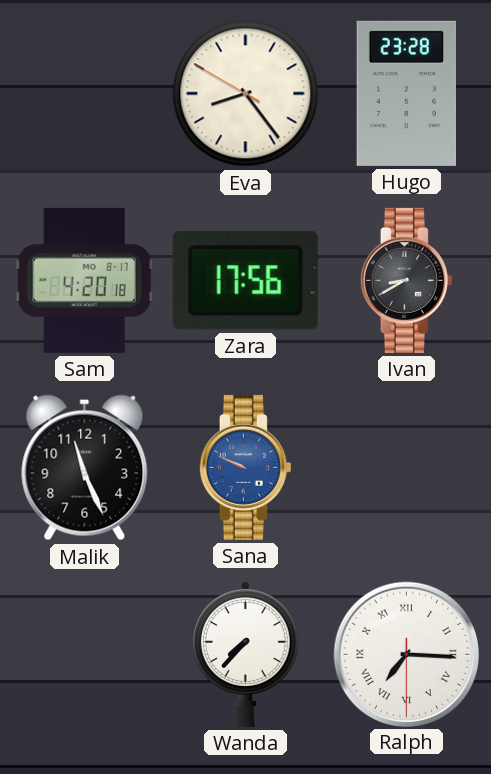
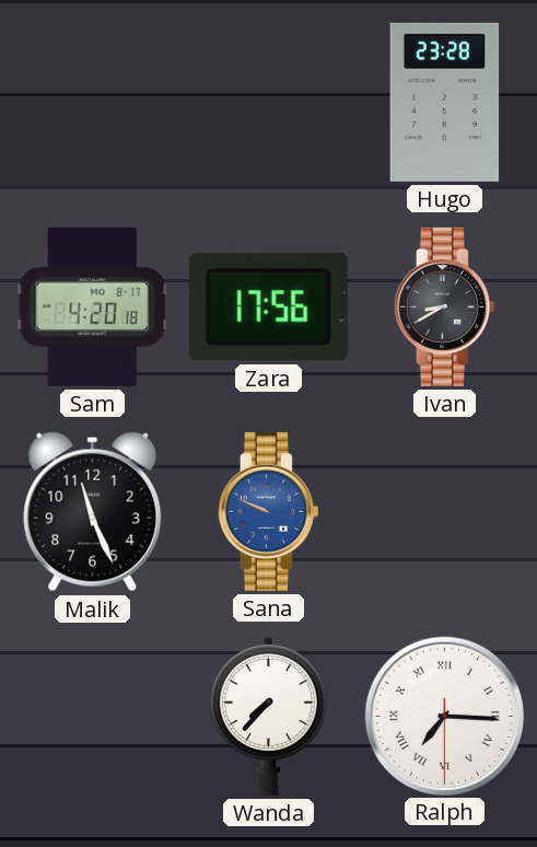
Eva: 8:23 -> none
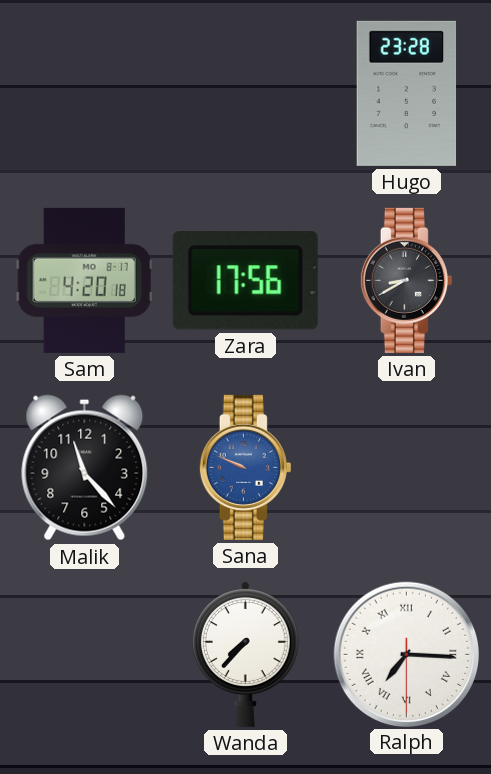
Malik: 11:26 -> 11:23
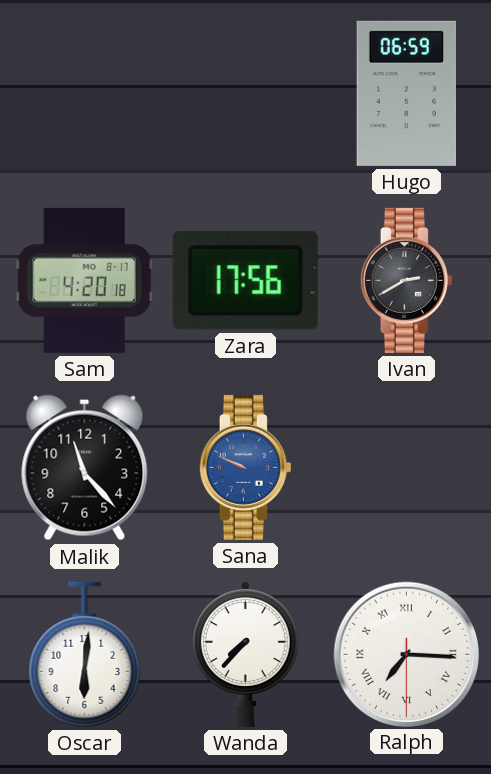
Hugo: 23:28 -> 06:59
Ivan: 8:40 -> 2:40
Oscar: none -> 6:01
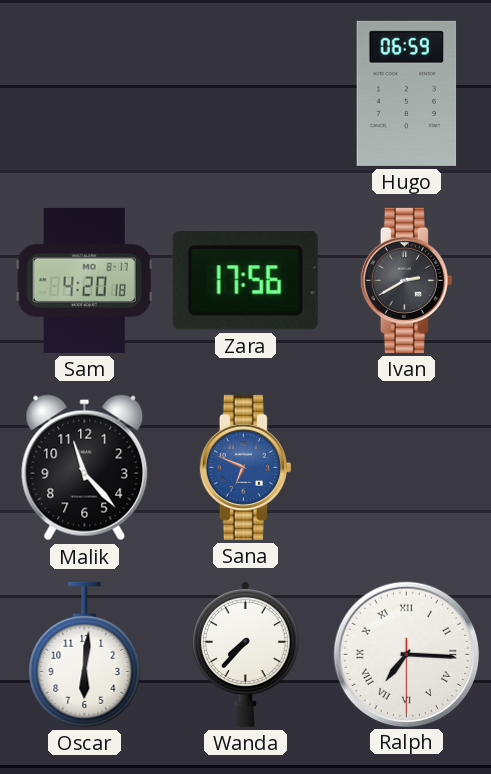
Sana: 9:49 -> 6:49
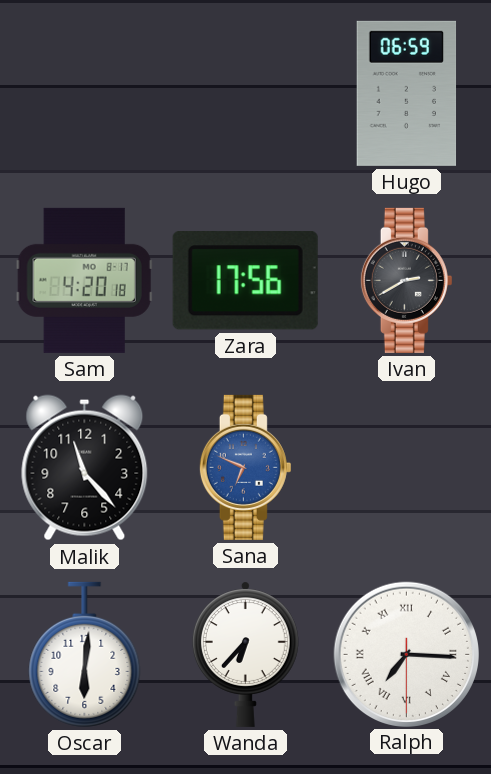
Wanda: 7:37 -> 6:37
